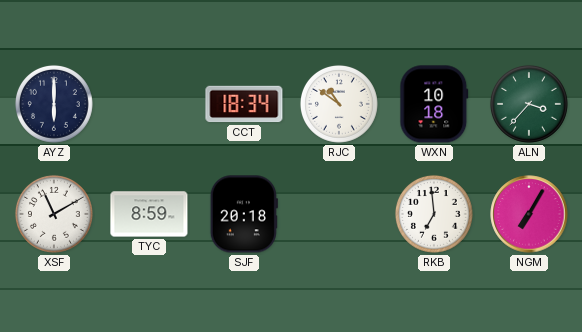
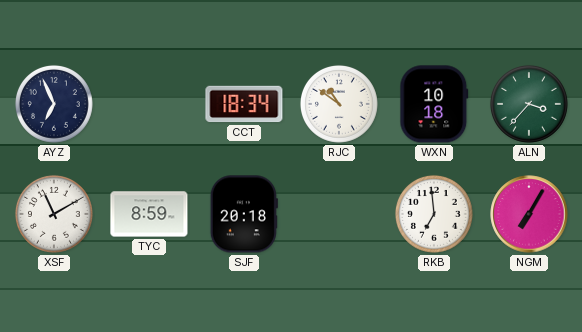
AYZ: 6:00 -> 6:56
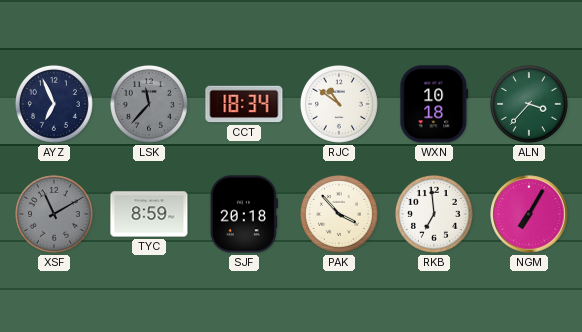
LSK: none -> 11:37
XSF dial: white -> grey
PAK: none -> 3:53
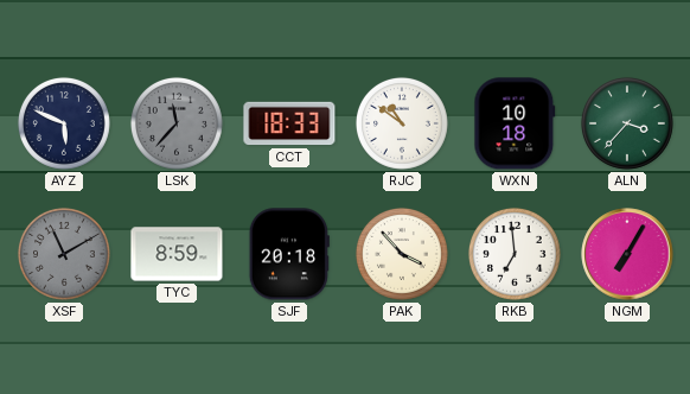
AYZ: 6:56 -> 5:49
CCT: 18:34 -> 18:33
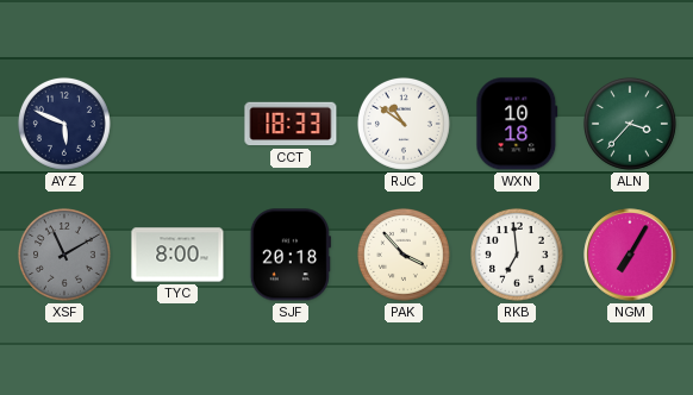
LSK: 11:37 -> none
TYC: 8:59 -> 8:00
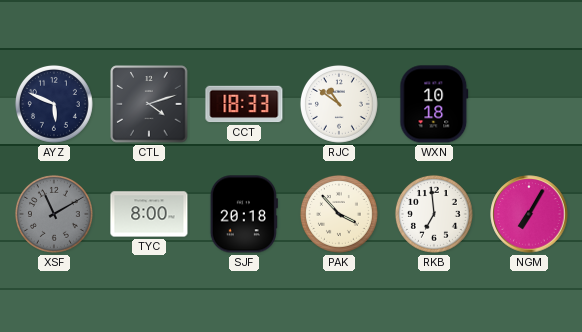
CTL: none -> 4:12
ALN: 3:37 -> none
